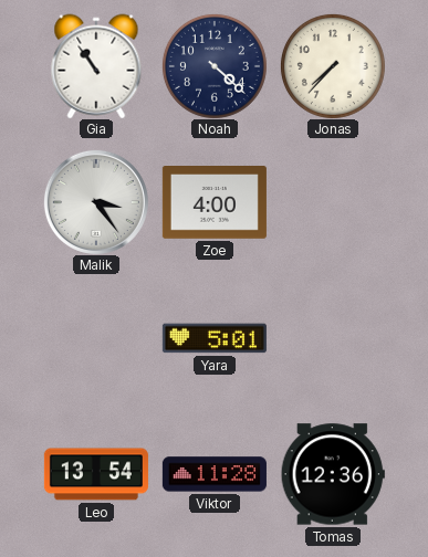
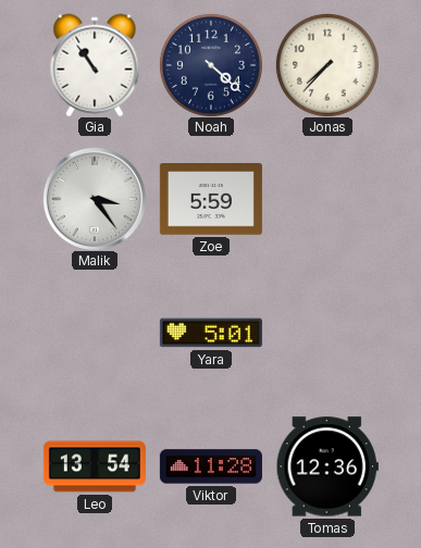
Zoe: 4:00 -> 5:59
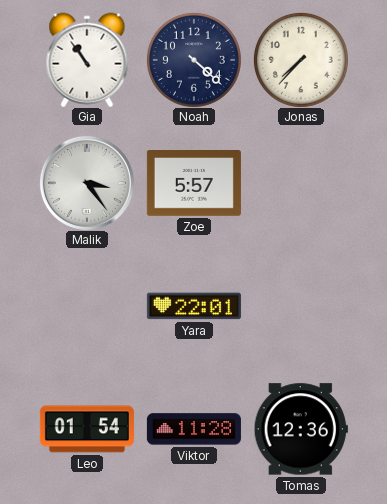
Zoe: 5:59 -> 5:57
Yara: 5:01 -> 22:01
Leo: 13:54 -> 01:54
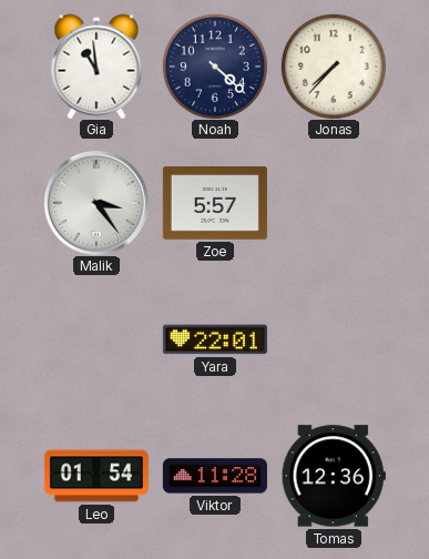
Gia: 10:54 -> 10:59
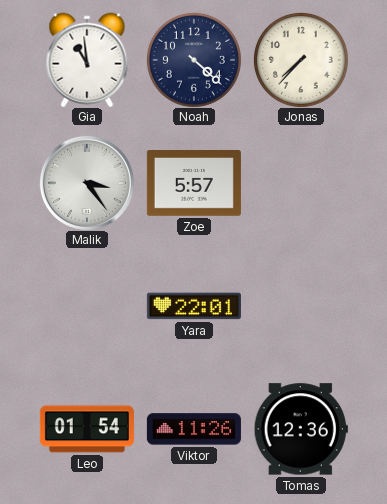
Viktor: 11:28 -> 11:26
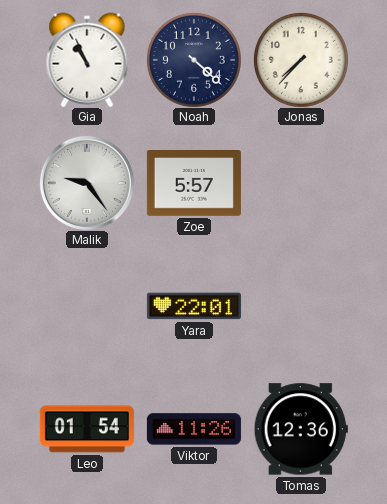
Gia: 10:59 -> 10:56
Malik: 3:24 -> 9:24
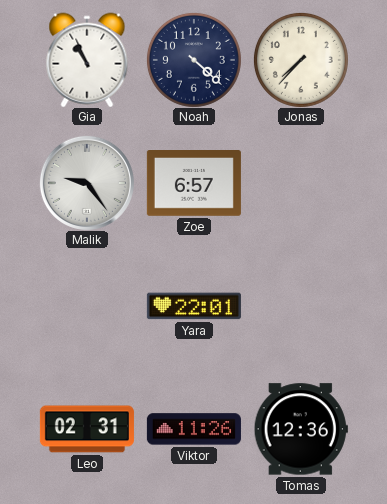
Zoe: 5:57 -> 6:57
Leo: 01:54 -> 02:31
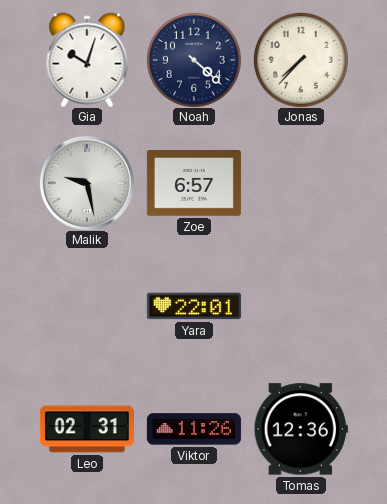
Gia: 10:56 -> 10:03
Malik: 9:24 -> 9:28
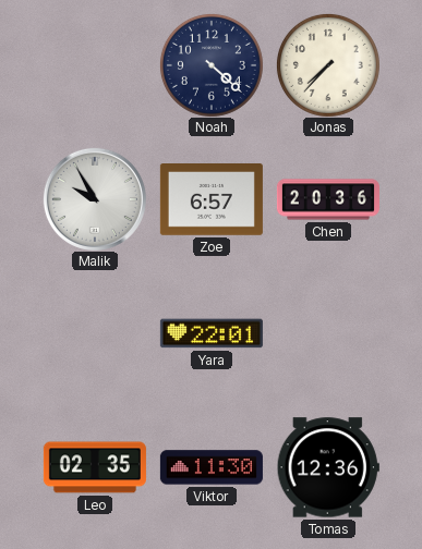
Gia: 10:03 -> none
Malik: 9:28 -> 9:55
Chen: none -> 20:36
Leo: 02:31 -> 02:35
Viktor: 11:26 -> 11:30
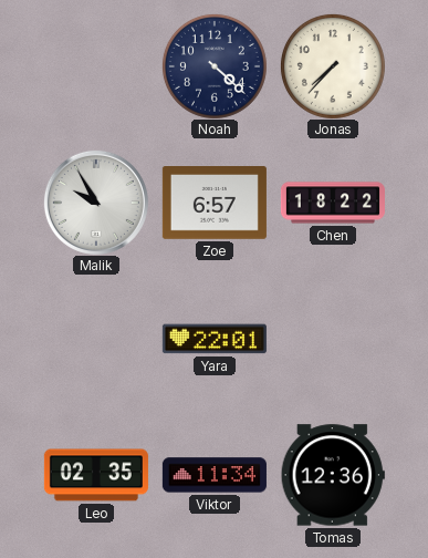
Chen: 20:36 -> 18:22
Viktor: 11:30 -> 11:34
